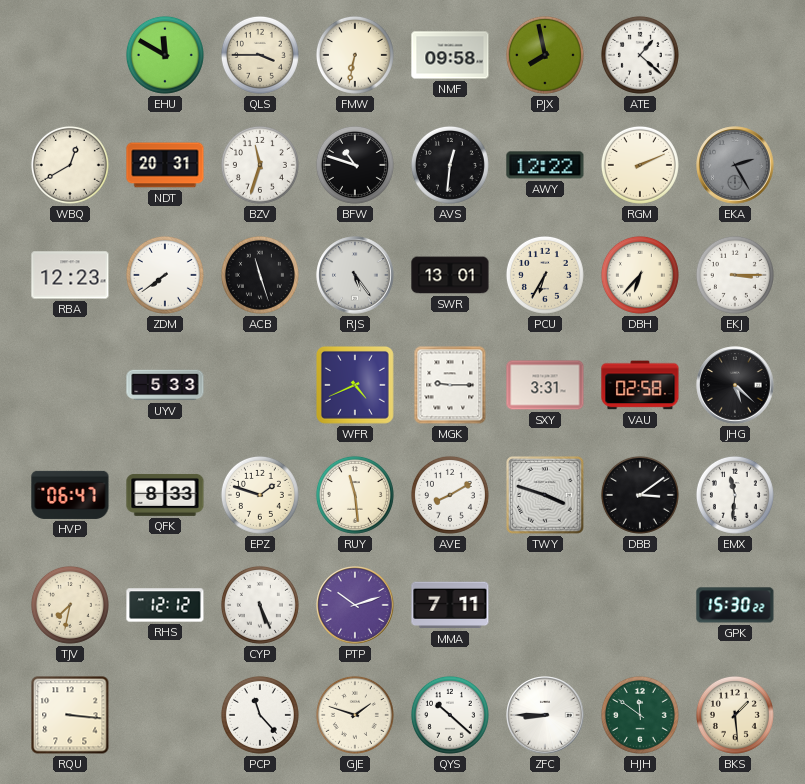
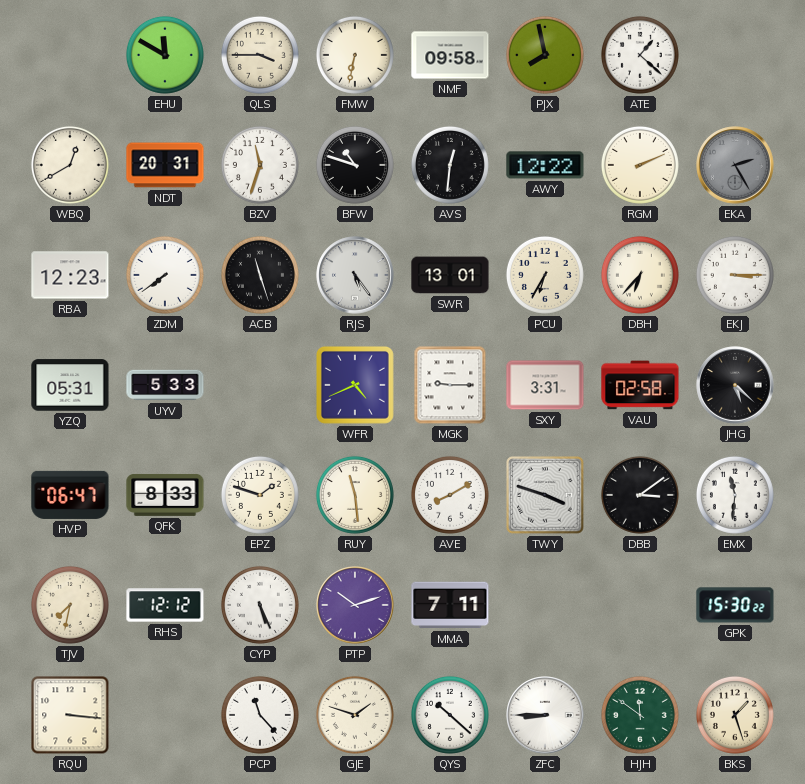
YZQ: none -> 05:31
BKS: 1:29 -> 1:27
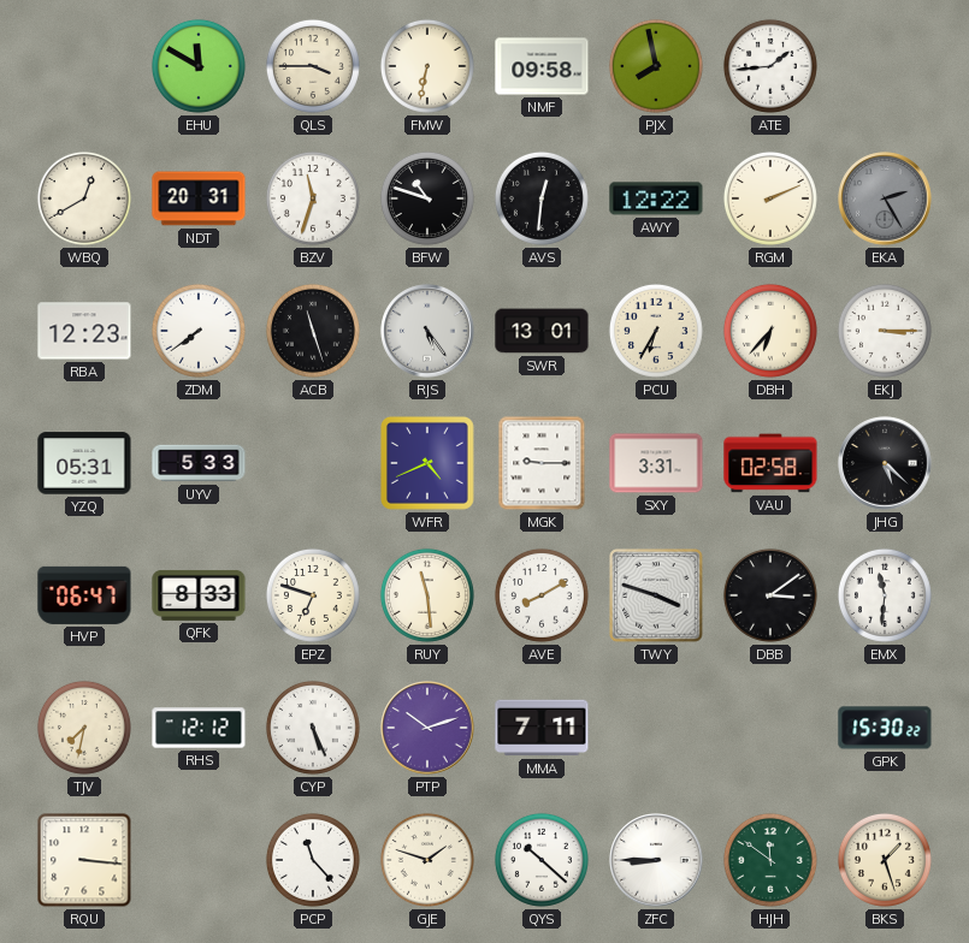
ATE: 1:22 -> 1:44
EPZ: 1:48 -> 6:48
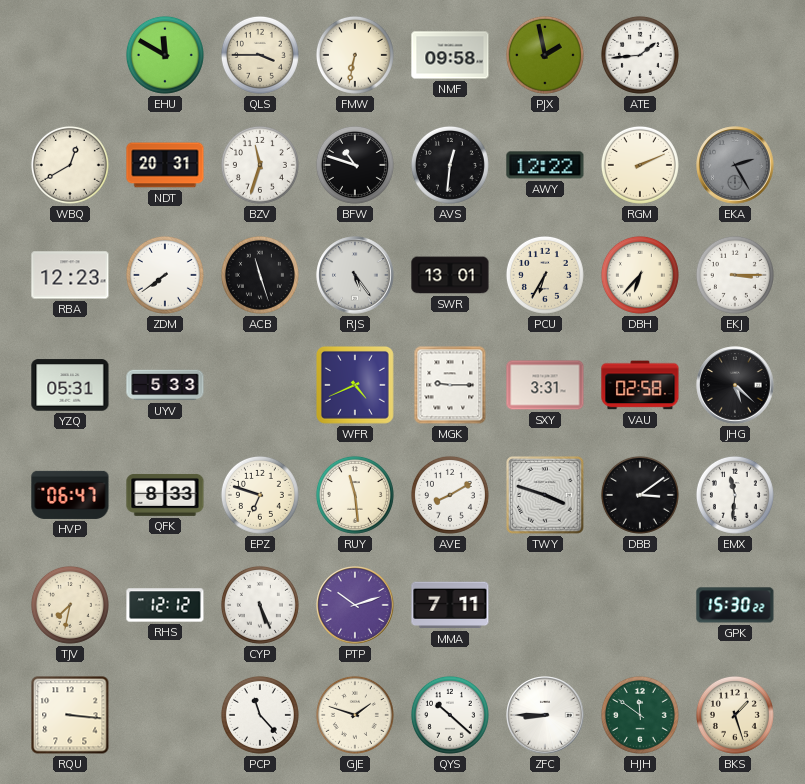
PJX: 7:58 -> 1:58
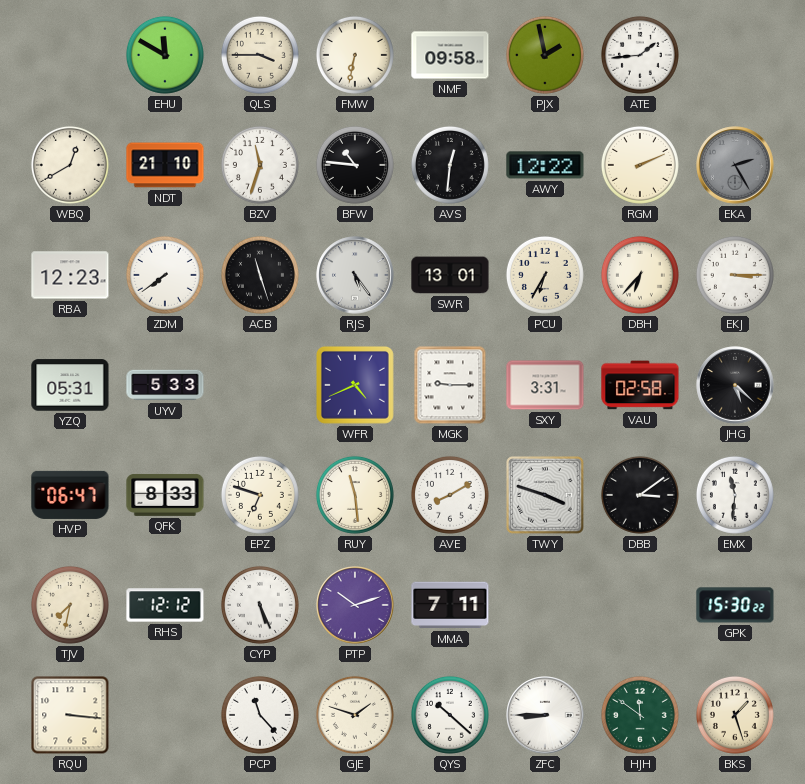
NDT: 20:31 -> 21:10
BFW: 10:48 -> 10:46
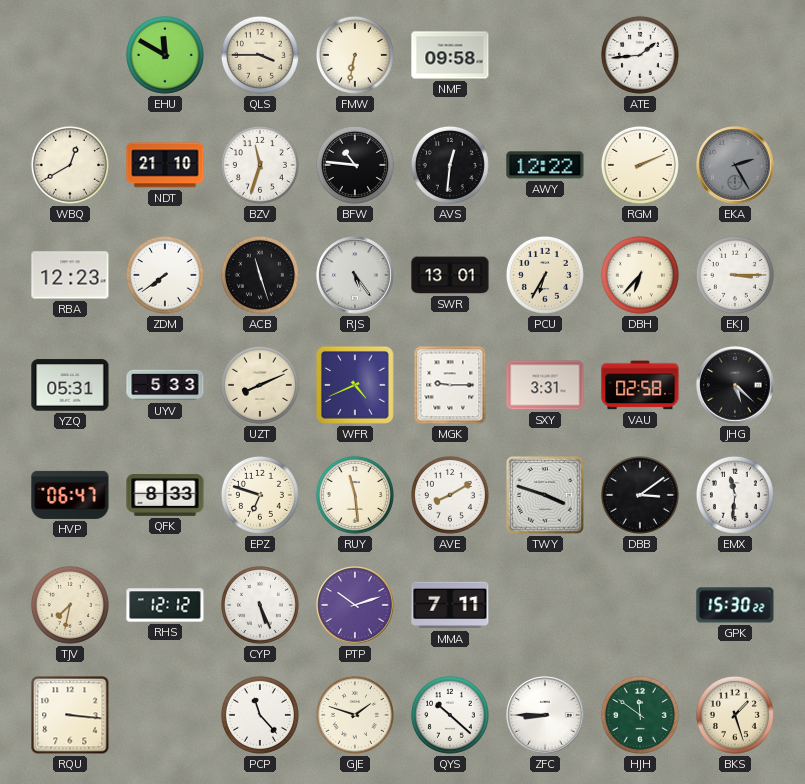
PJX: 1:58 -> none
UZT: none -> 8:11
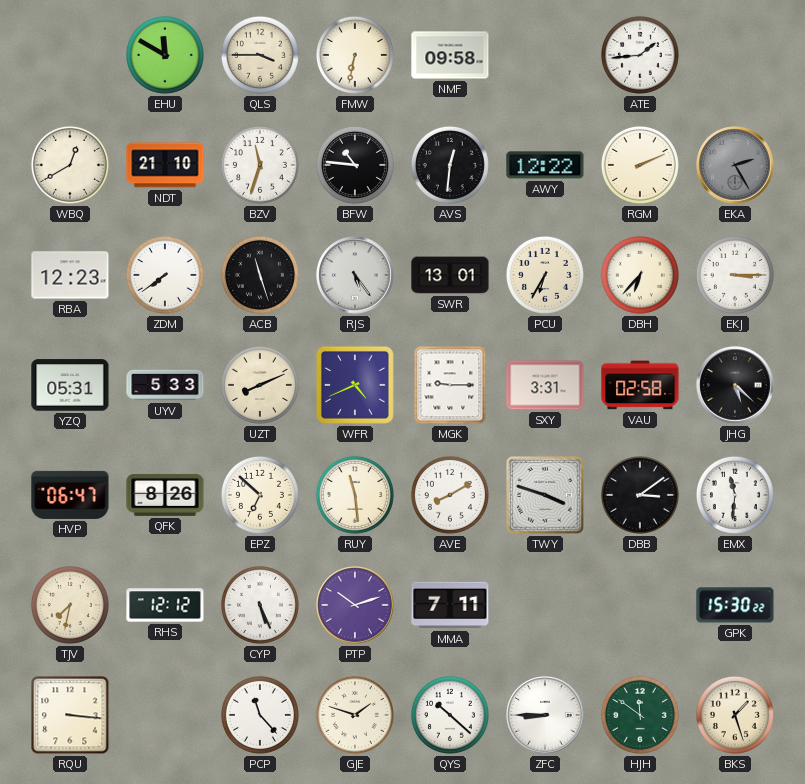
QFK: 8:33 -> 8:26
EPZ: 6:48 -> 6:52
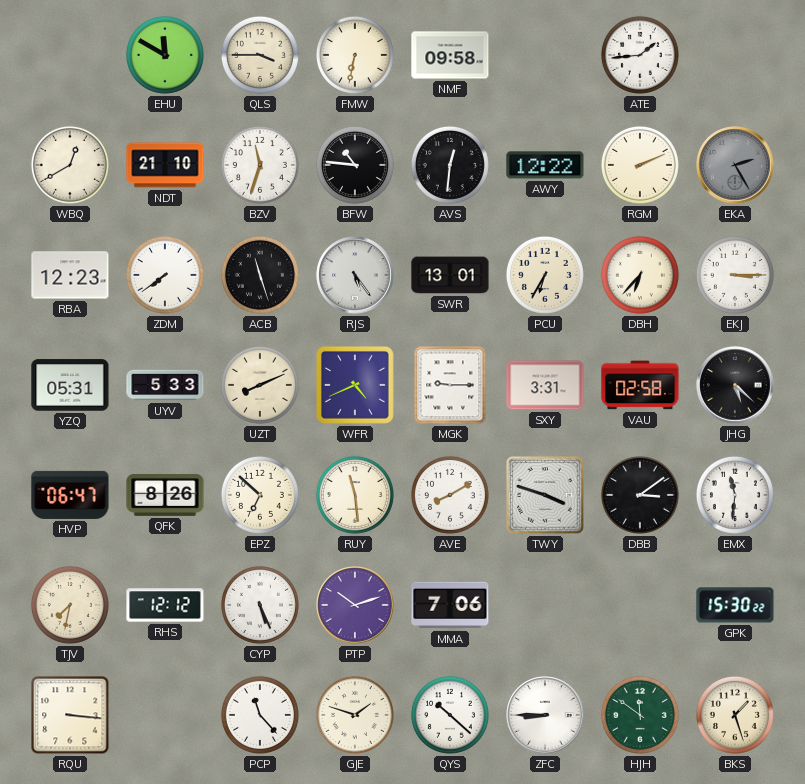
MMA: 7:11 -> 7:06
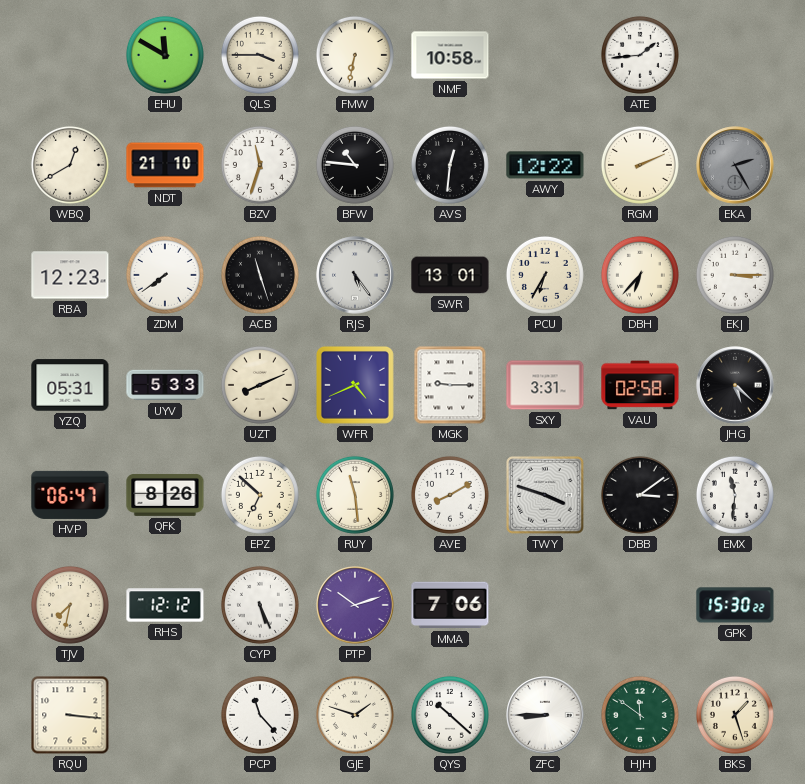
NMF: 09:58 -> 10:58
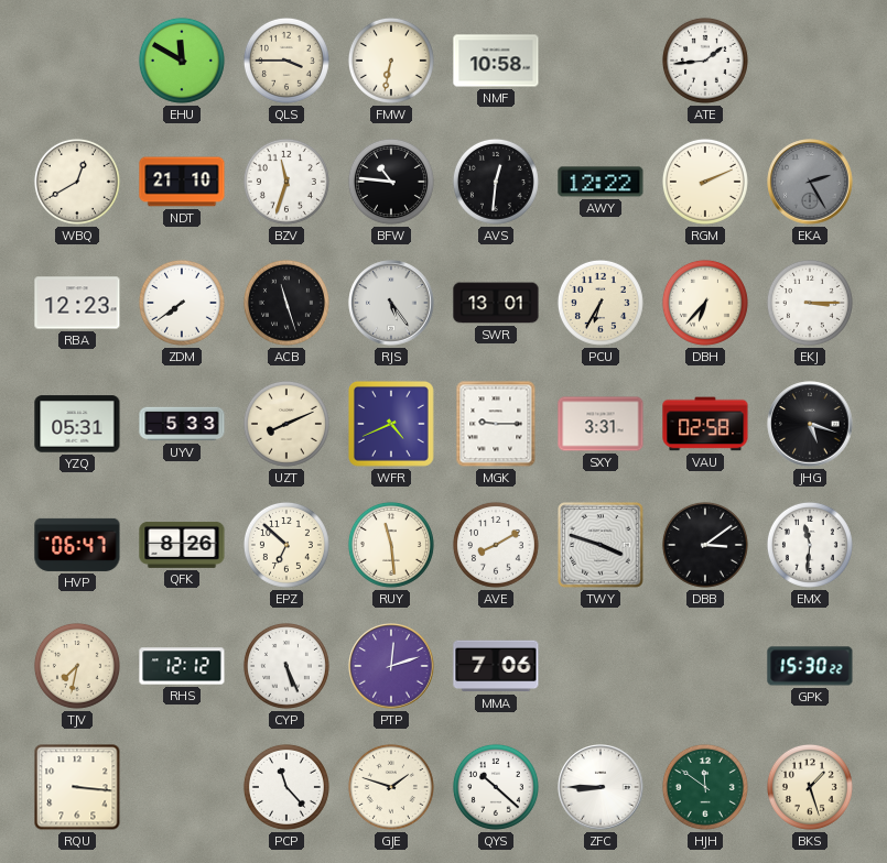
JHG: 5:22 -> 5:18
PTP: 10:12 -> 12:12
